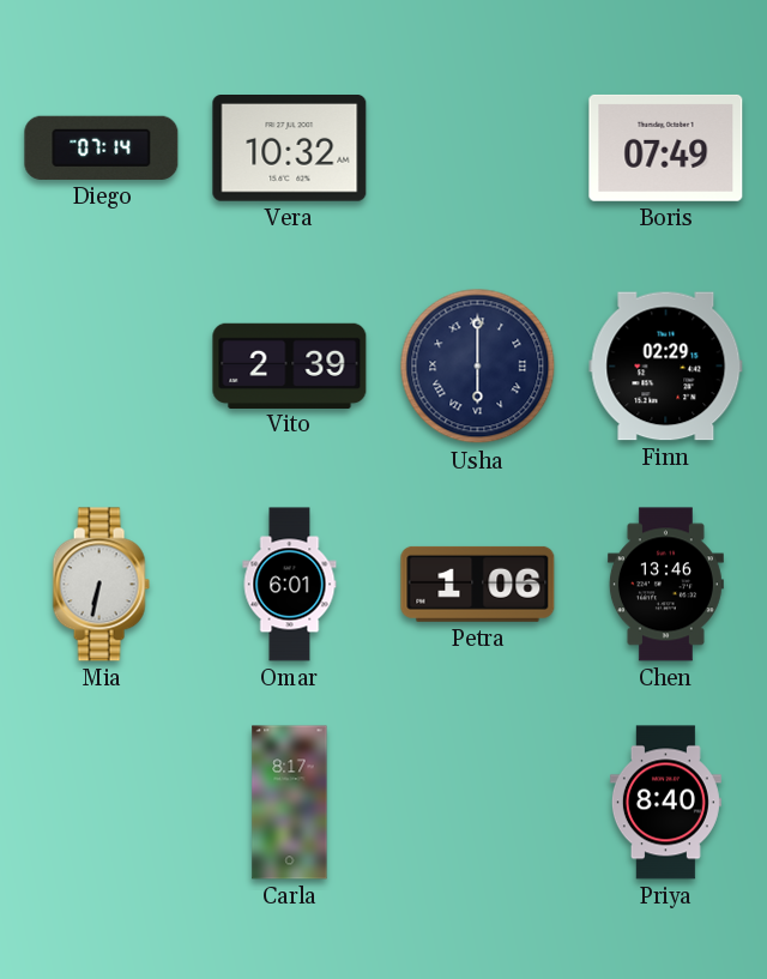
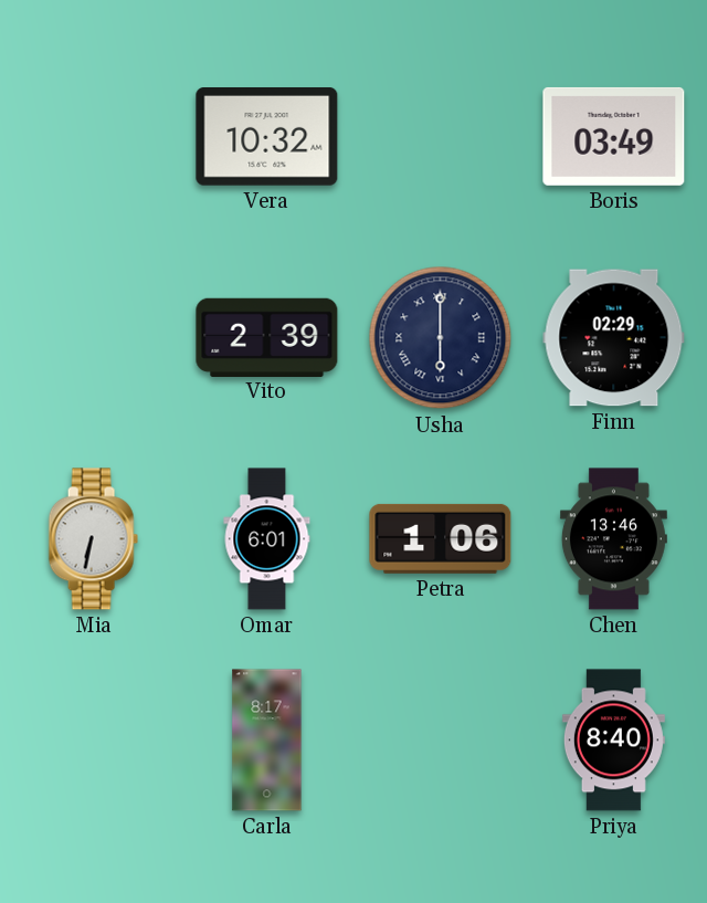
Diego: 07:14 -> none
Boris: 07:49 -> 03:49
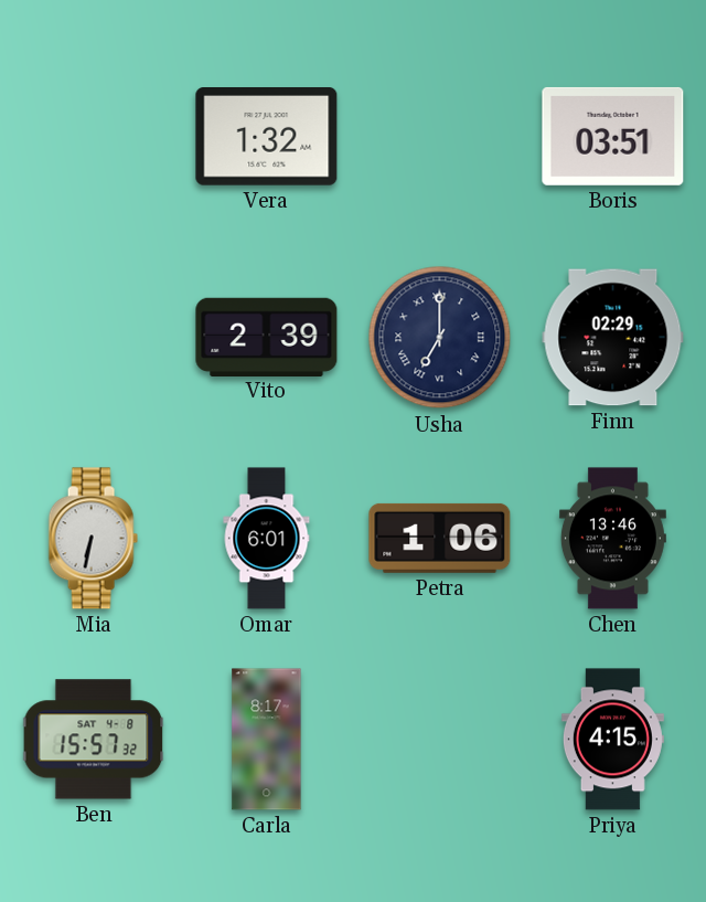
Vera: 10:32 -> 1:32
Boris: 03:49 -> 03:51
Usha: 6:00 -> 7:00
Ben: none -> 15:57
Priya: 8:40 -> 4:15
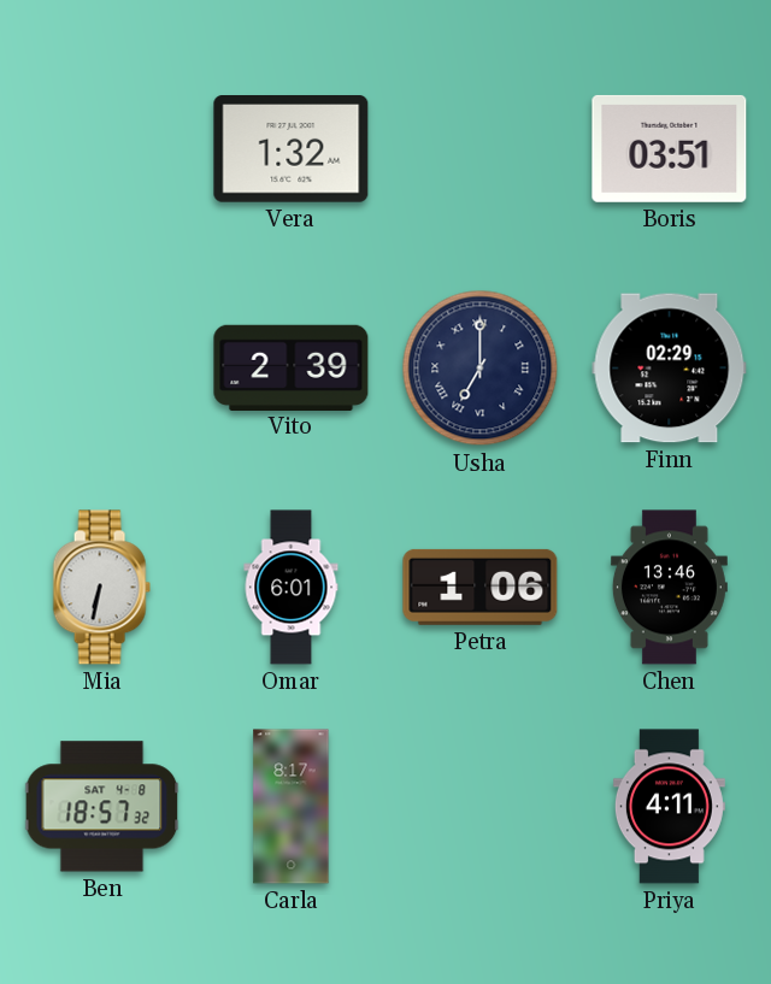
Ben: 15:57 -> 18:57
Priya: 4:15 -> 4:11
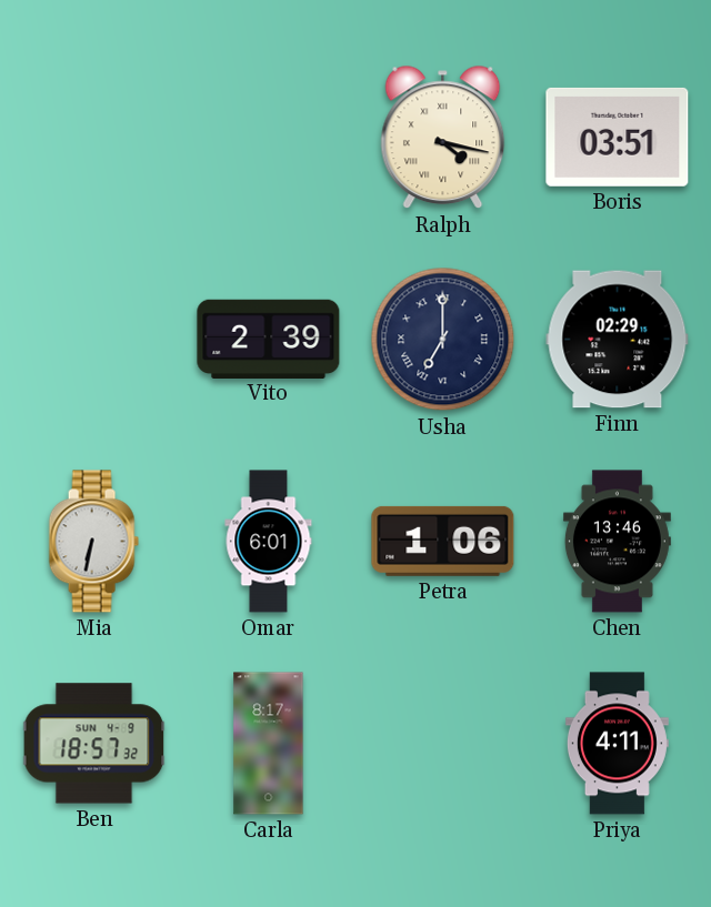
Vera: 1:32 -> none
Ralph: none -> 4:17
Ben date: SAT 4-8 -> SUN 4-9
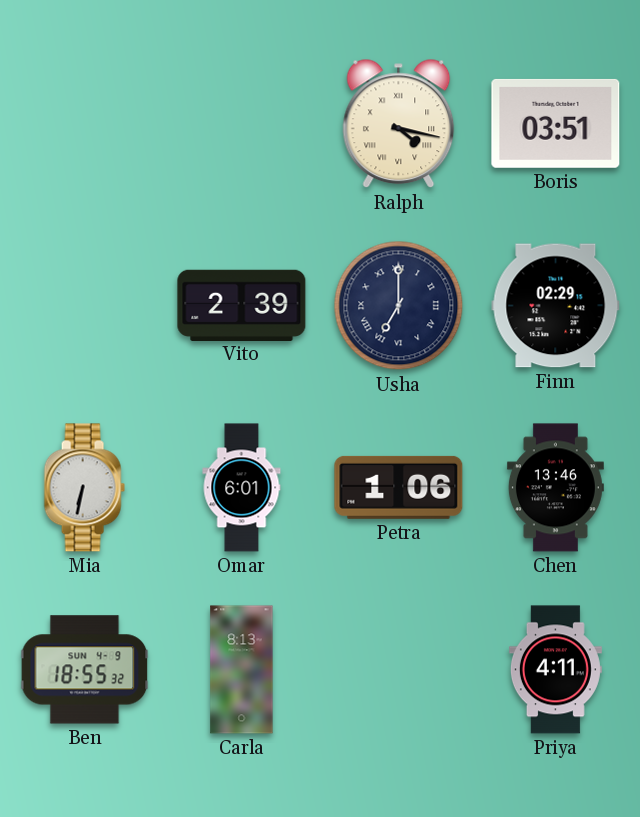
Ben: 18:57 -> 18:55
Carla: 8:17 -> 8:13
